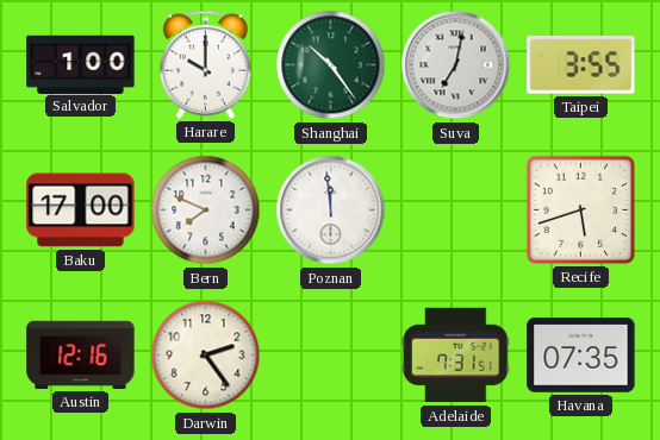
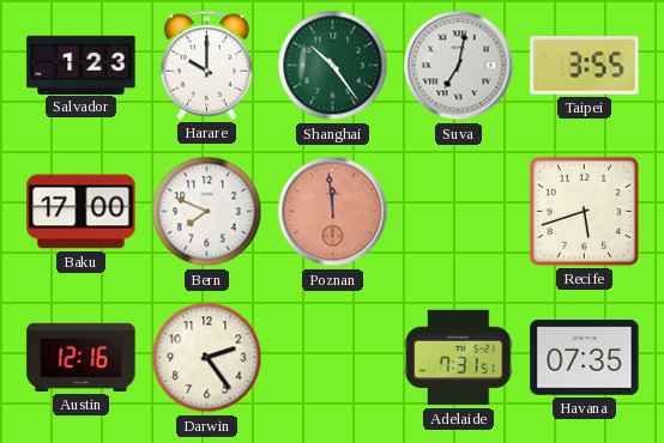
Salvador: 1:00 -> 1:23
Poznan dial: white -> salmon
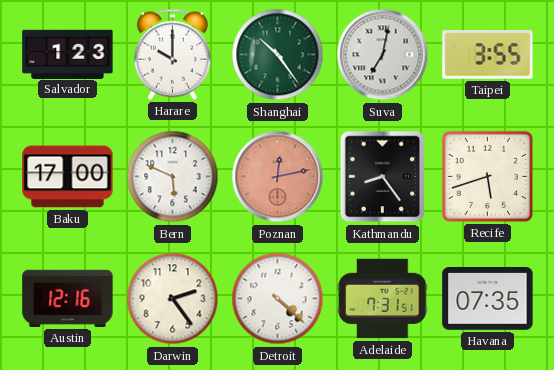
Bern: 7:49 -> 5:49
Poznan: 11:59 -> 12:13
Kathmandu: none -> 8:24
Detroit: none -> 4:22
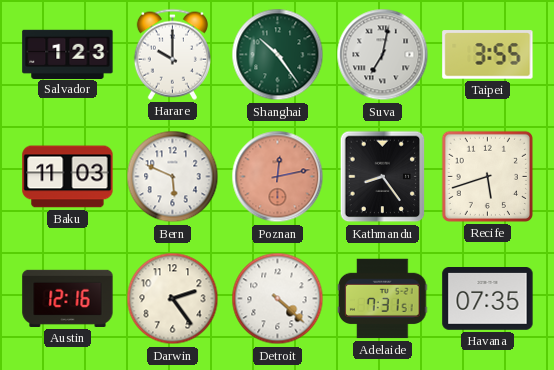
Baku: 17:00 -> 11:03
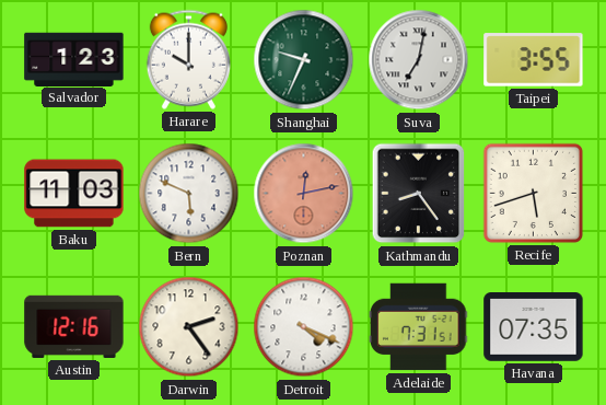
Shanghai: 10:24 -> 9:34
Detroit: 4:22 -> 4:19
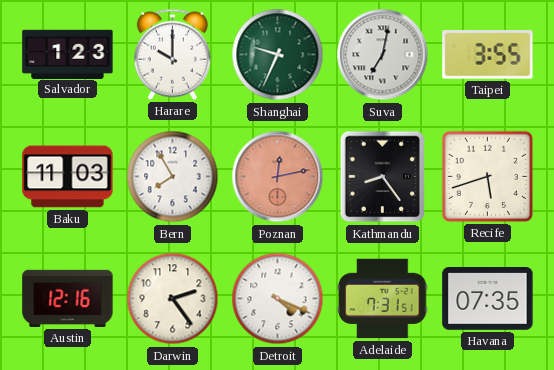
Bern: 5:49 -> 7:55
